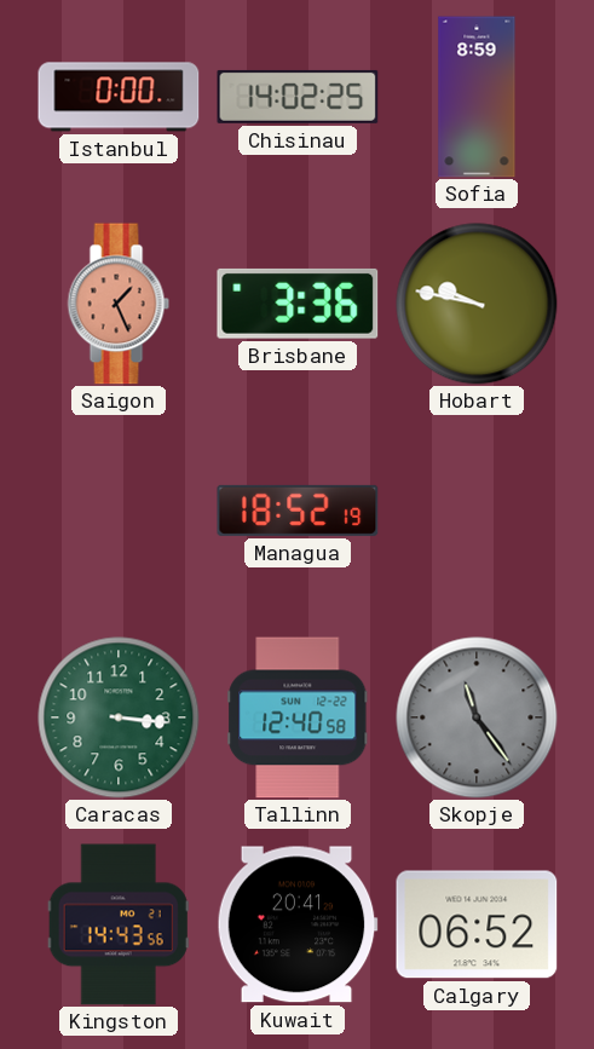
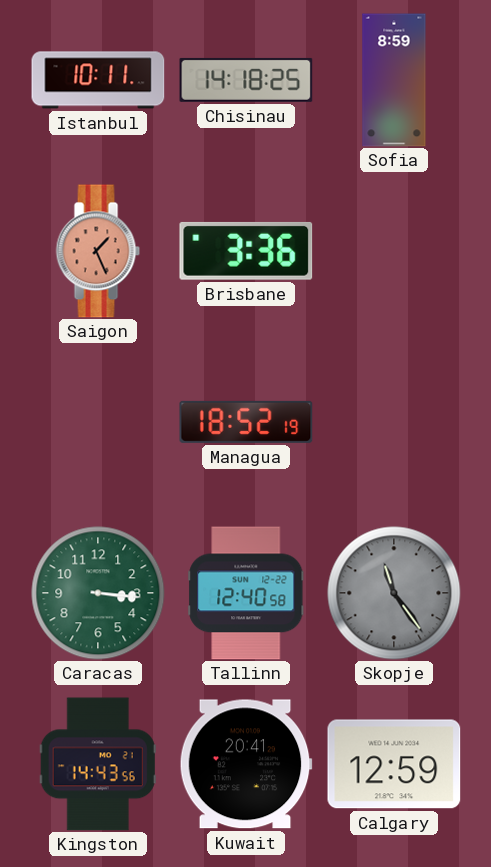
Istanbul: 0:00 -> 10:11
Chisinau: 14:02 -> 14:18
Hobart: 9:47 -> none
Calgary: 06:52 -> 12:59
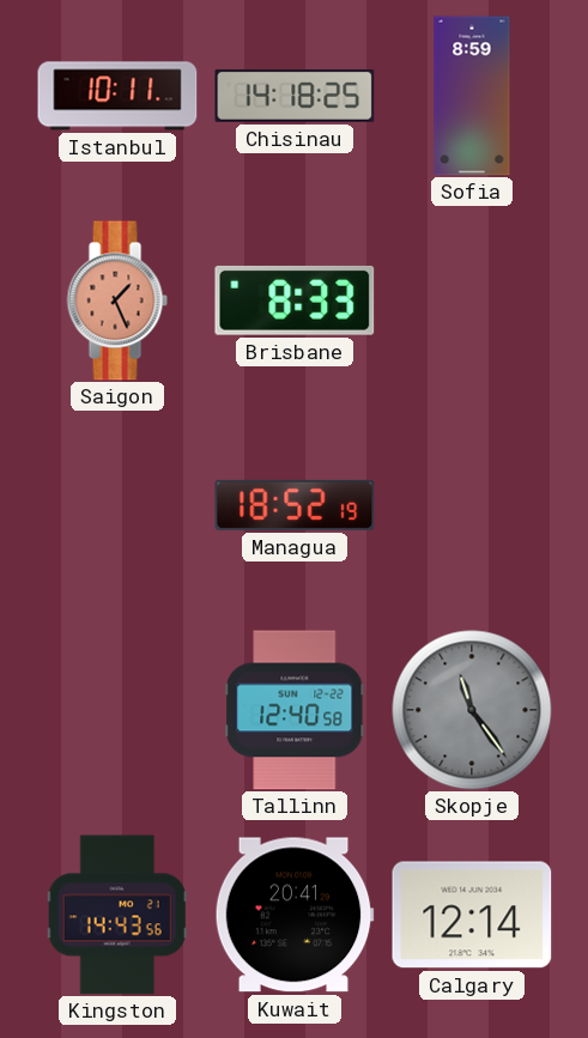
Brisbane: 3:36 -> 8:33
Caracas: 3:16 -> none
Calgary: 12:59 -> 12:14
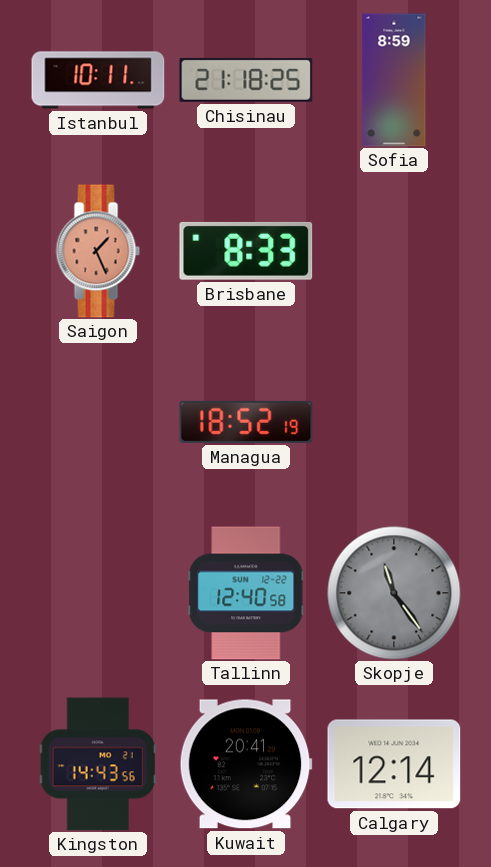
Chisinau: 14:18 -> 21:18
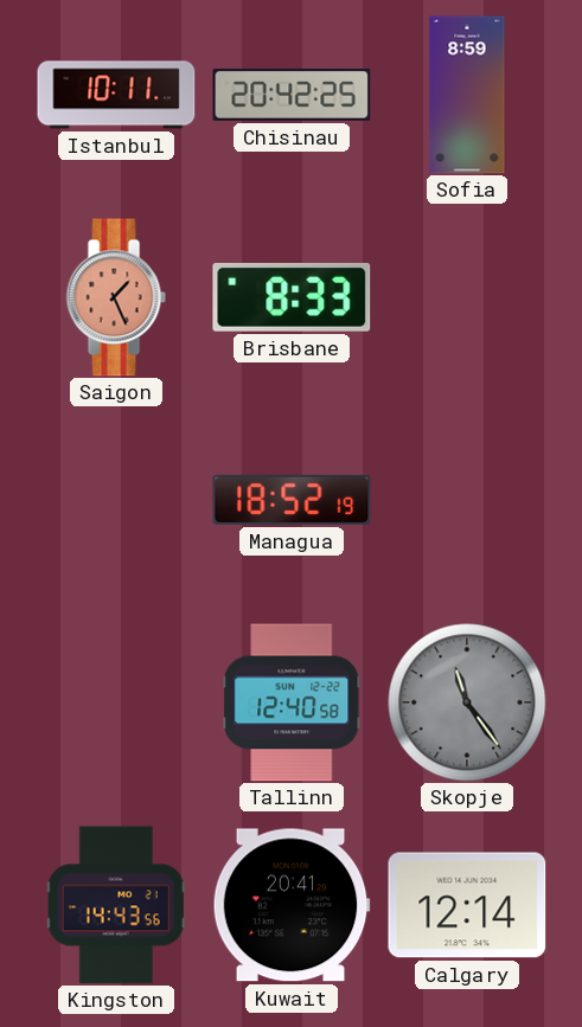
Chisinau: 21:18 -> 20:42
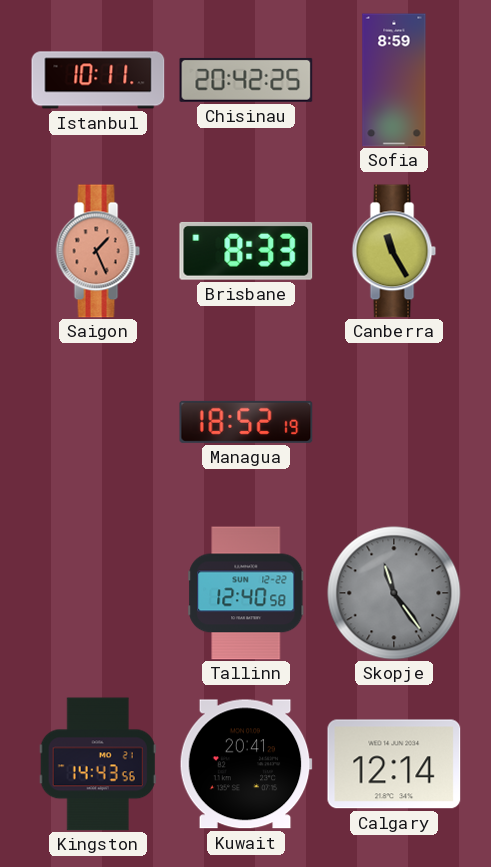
Canberra: none -> 11:25
